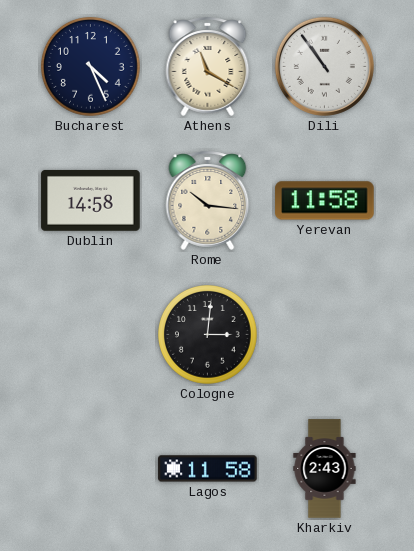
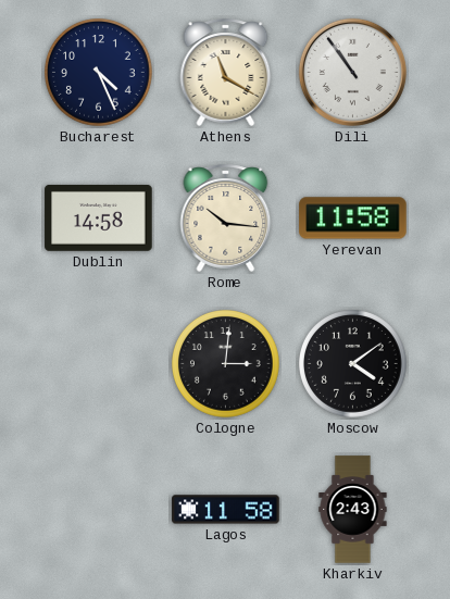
Moscow: none -> 4:09
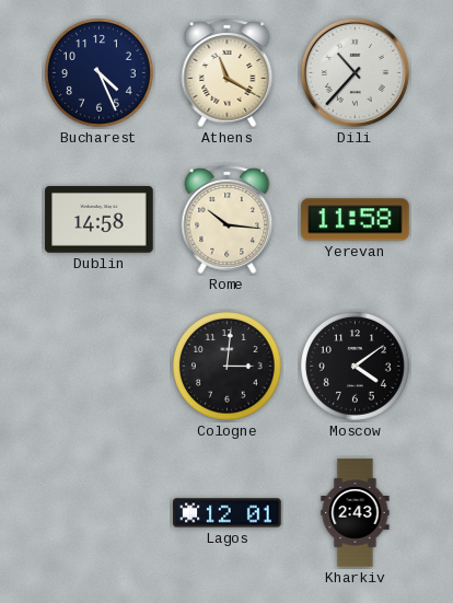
Dili: 10:54 -> 10:37
Lagos: 11:58 -> 12:01
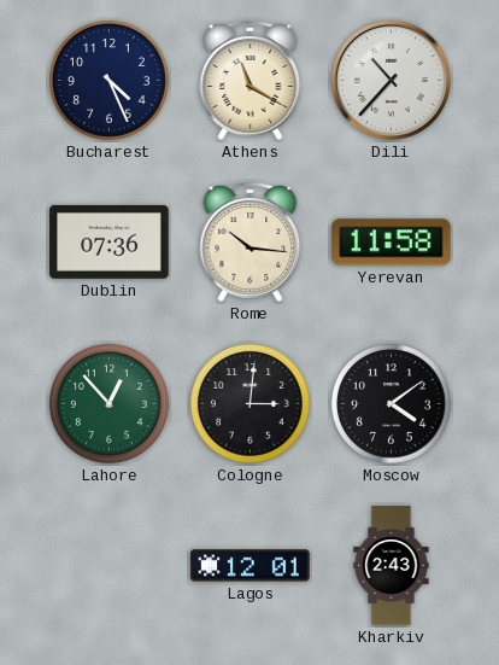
Dublin: 14:58 -> 07:36
Lahore: none -> 12:53
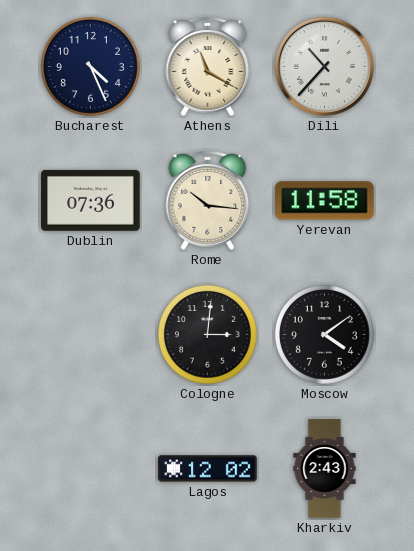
Lahore: 12:53 -> none
Lagos: 12:01 -> 12:02
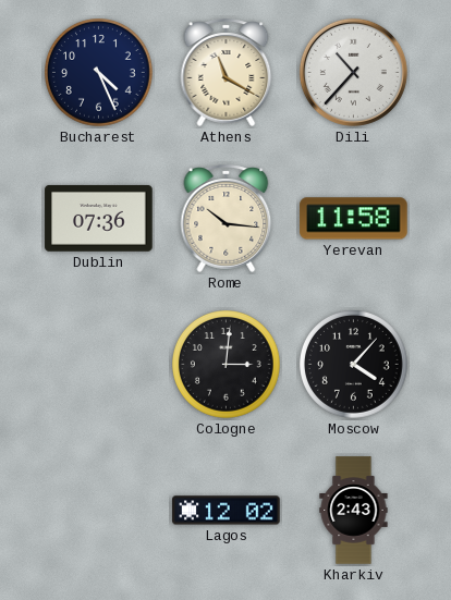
Moscow: 4:09 -> 4:07
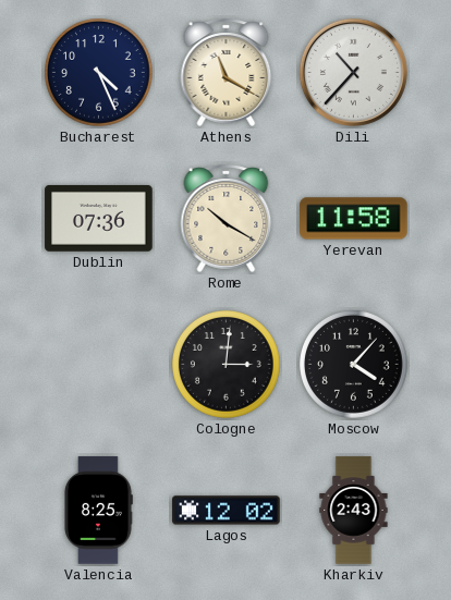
Rome: 10:16 -> 10:20
Valencia: none -> 8:25
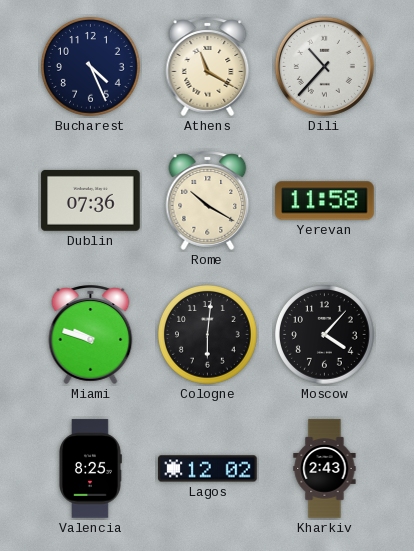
Miami: none -> 9:48
Cologne: 3:01 -> 6:01
